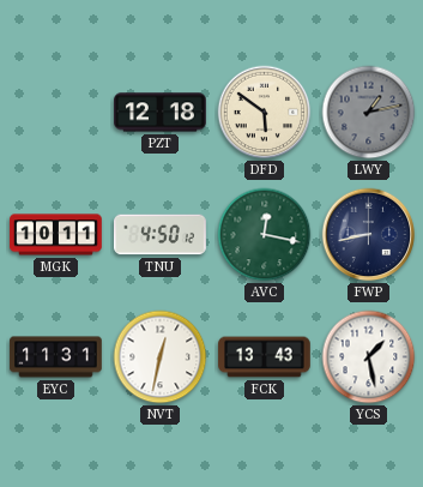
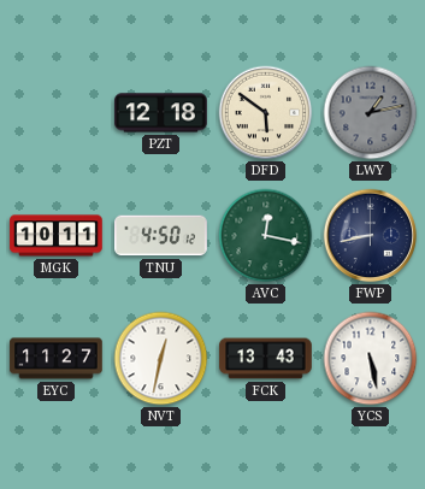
EYC: 11:31 -> 11:27
YCS: 1:28 -> 5:28
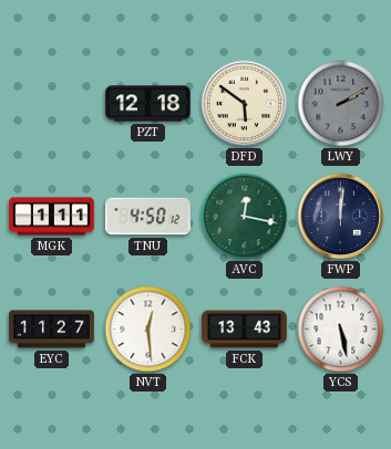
LWY: 1:13 -> 2:10
MGK: 10:11 -> 1:11
FWP: 8:43 -> 12:01
NVT: 12:32 -> 12:29
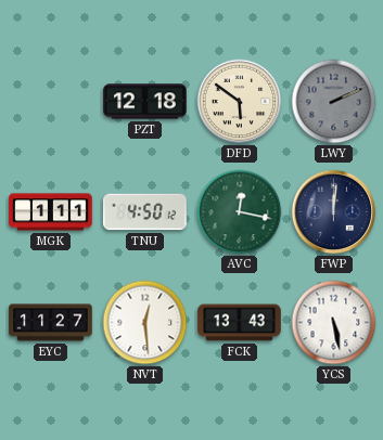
LWY: 2:10 -> 2:11
